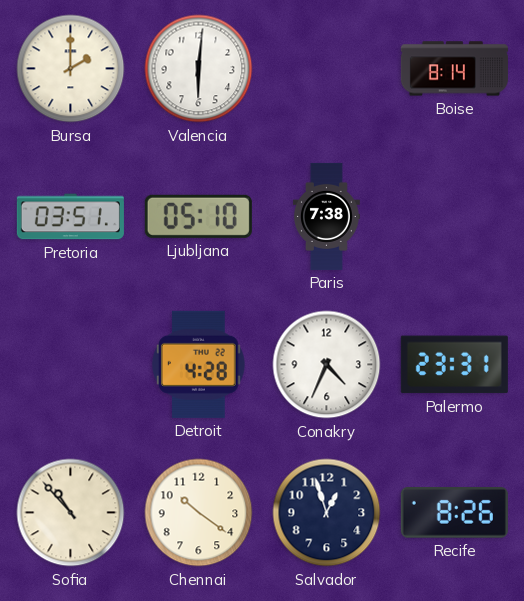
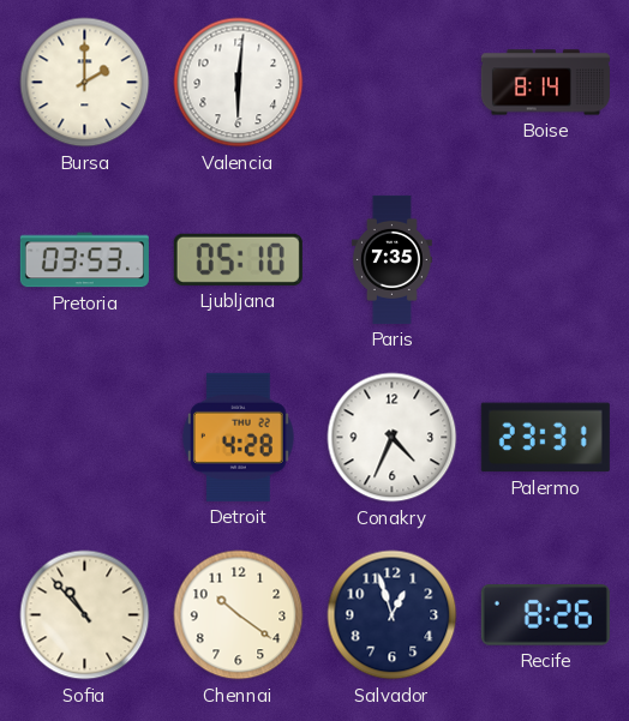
Pretoria: 03:51 -> 03:53
Paris: 7:38 -> 7:35
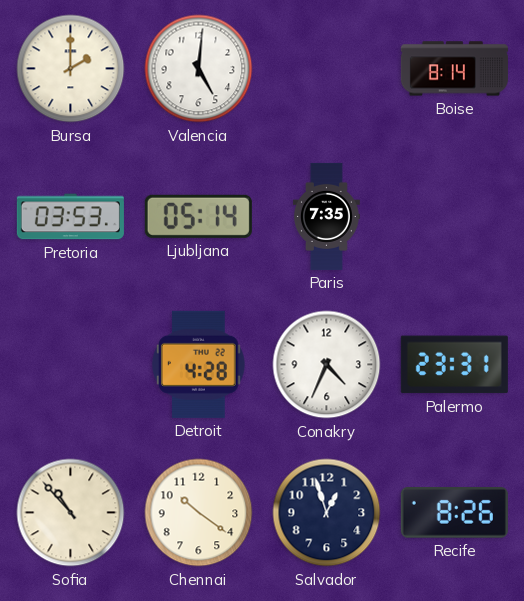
Valencia: 6:01 -> 5:01
Ljubljana: 05:10 -> 05:14
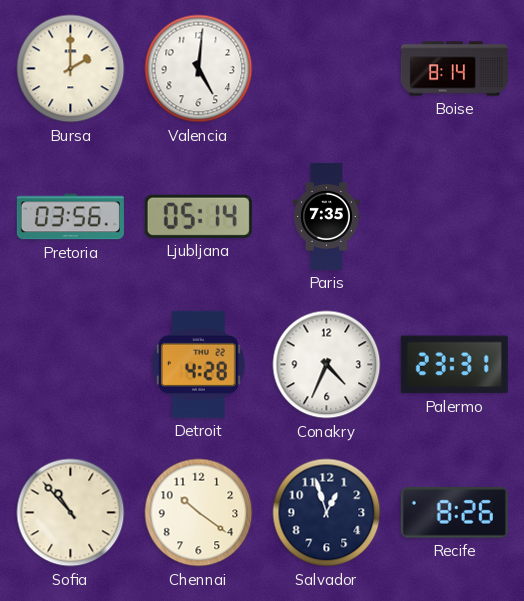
Pretoria: 03:53 -> 03:56
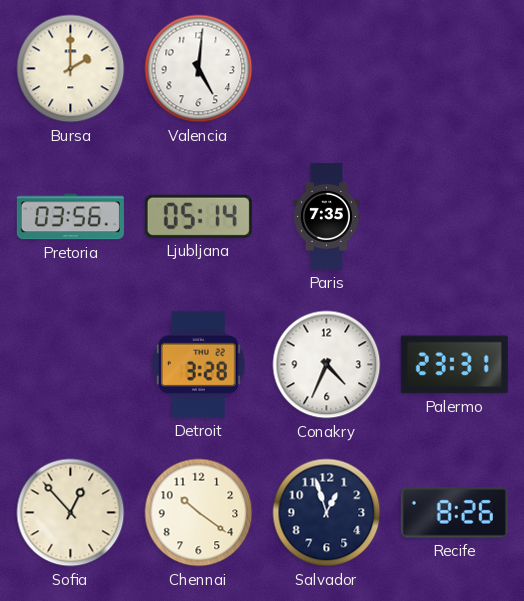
Boise: 8:14 -> none
Detroit: 4:28 -> 3:28
Sofia: 10:53 -> 12:53
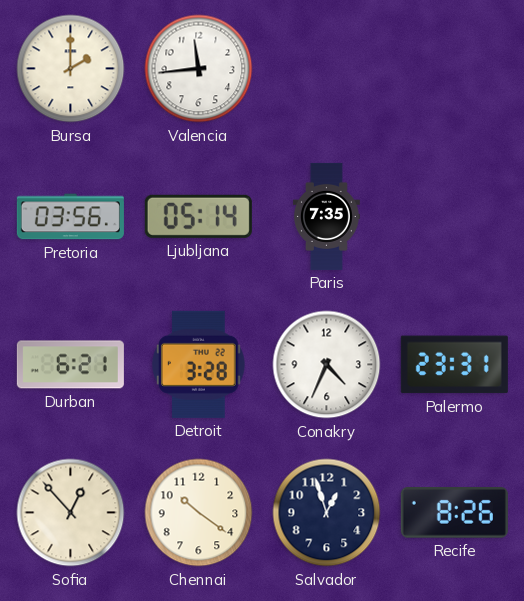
Valencia: 5:01 -> 11:44
Durban: none -> 6:21
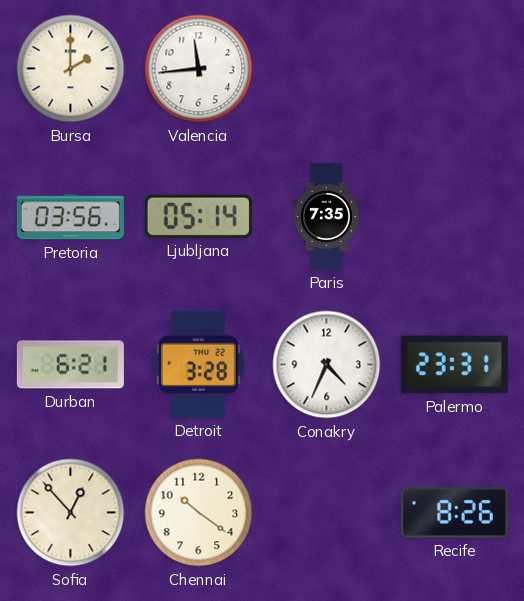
Salvador: 12:57 -> none
